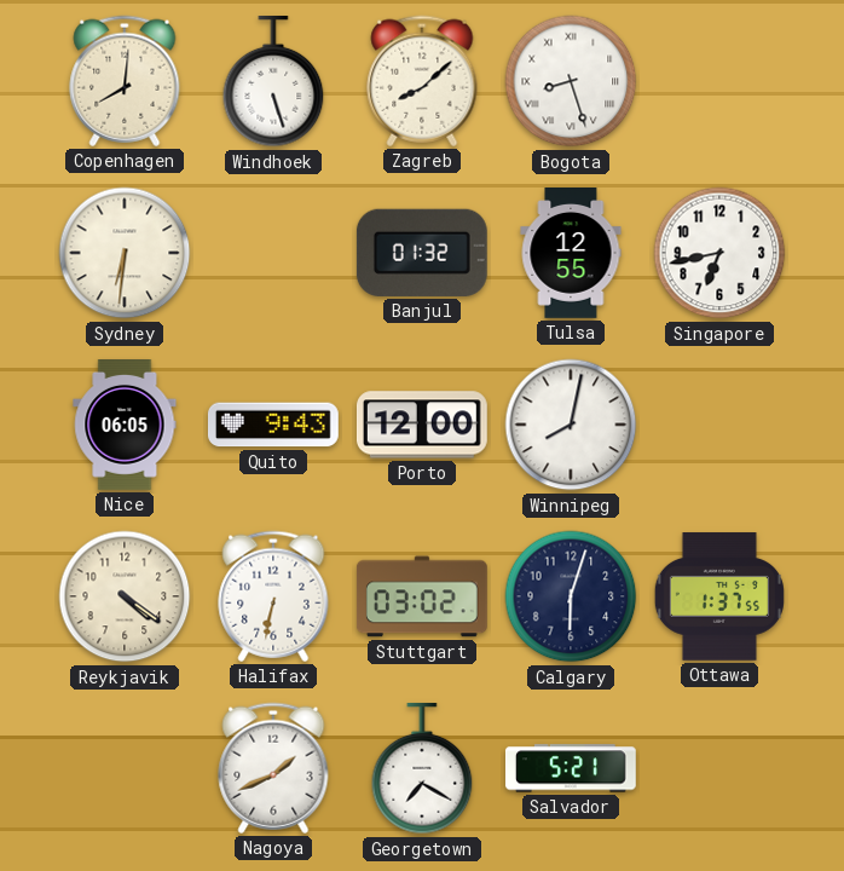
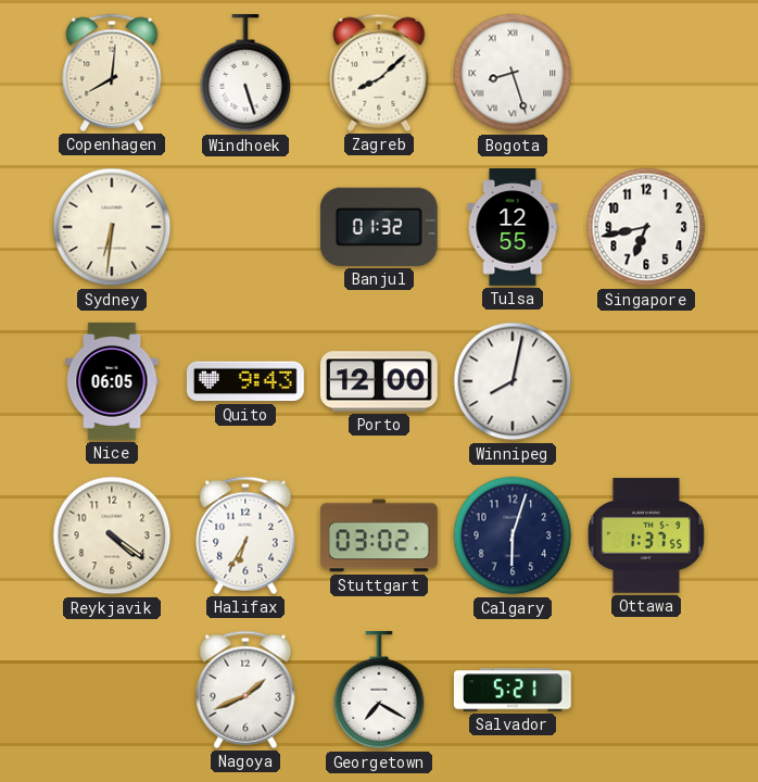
Halifax: 6:32 -> 6:35
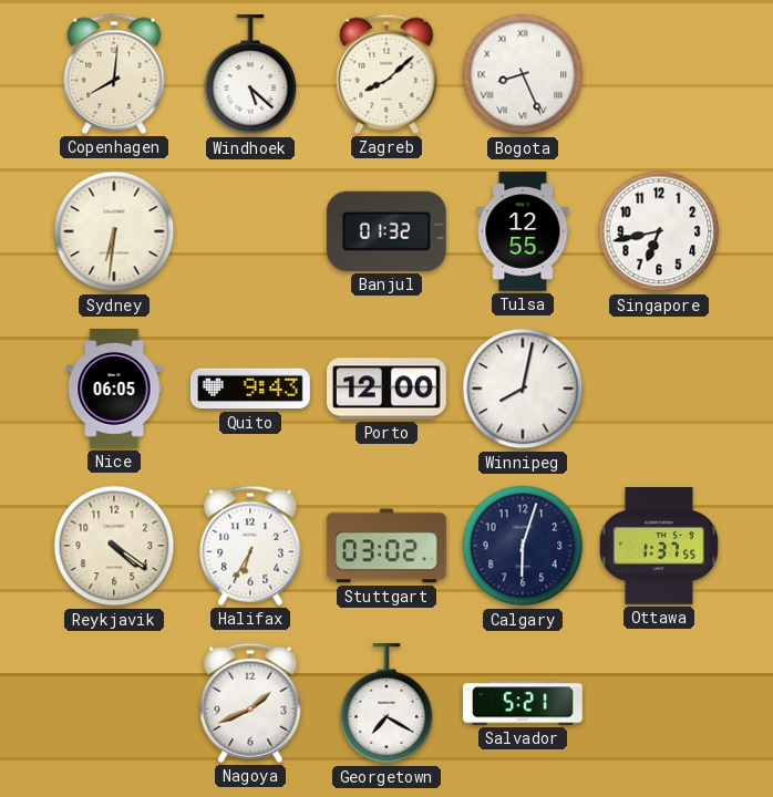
Windhoek: 5:27 -> 5:22
Bogota: 8:27 -> 8:26
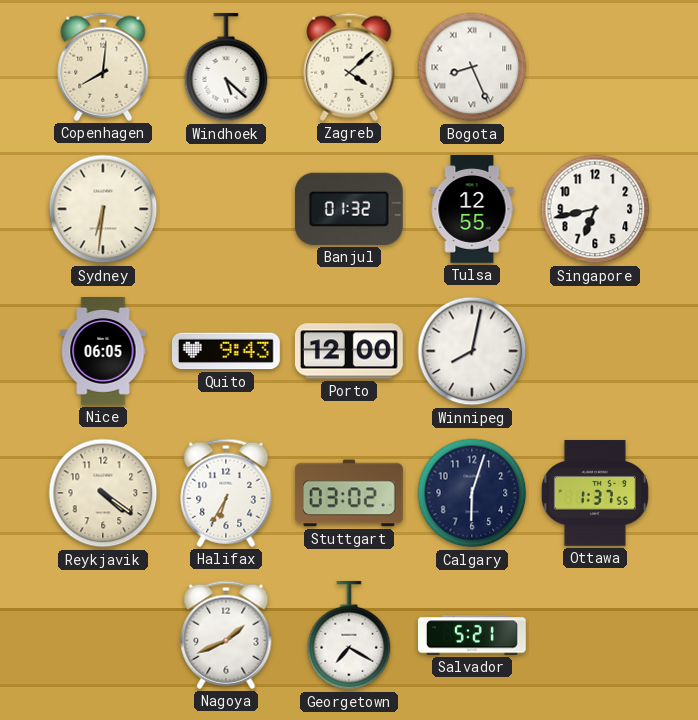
Zagreb: 8:08 -> 4:08
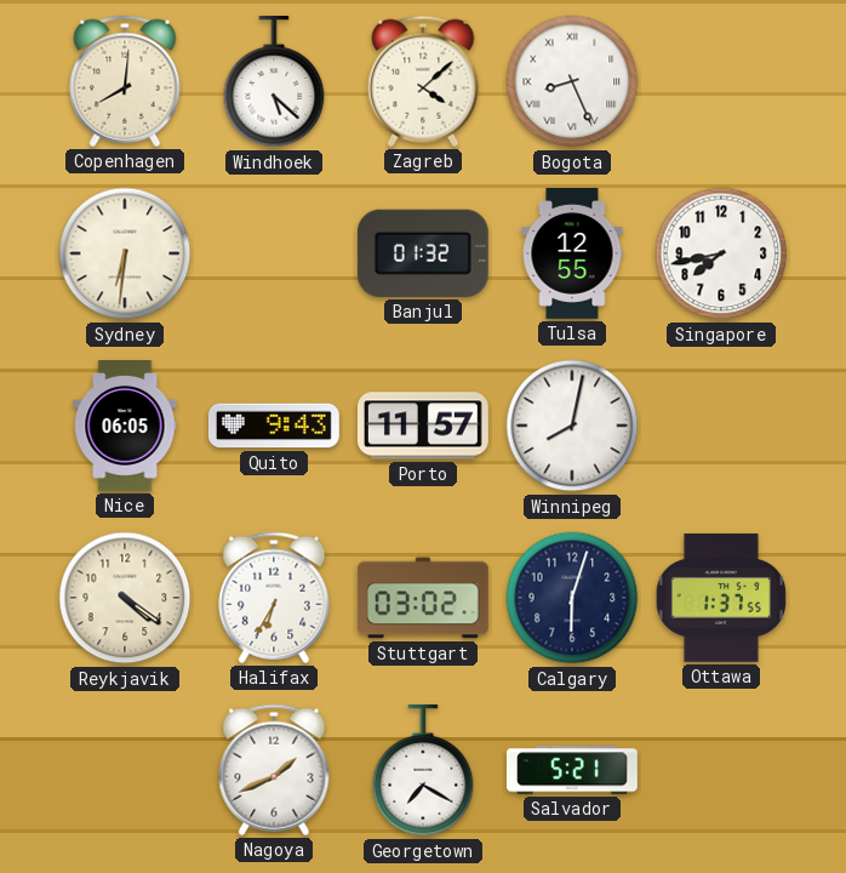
Singapore: 6:43 -> 7:43
Porto: 12:00 -> 11:57
